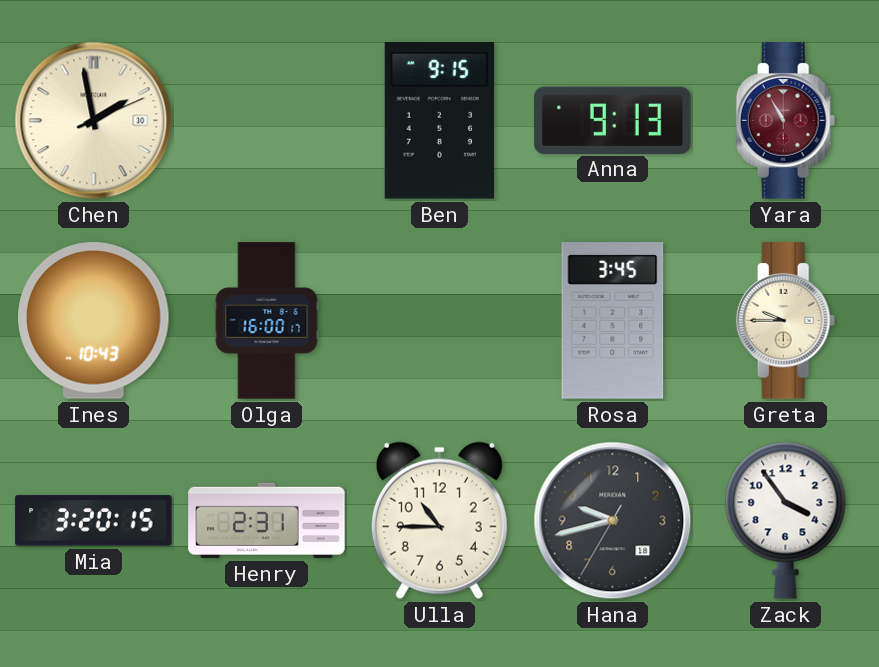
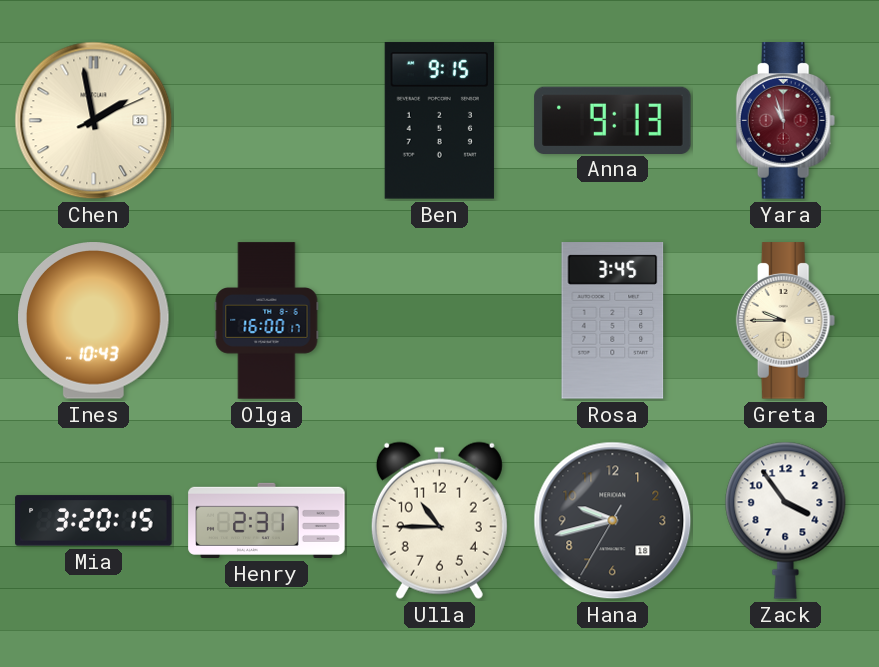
Yara: 10:55 -> 10:57
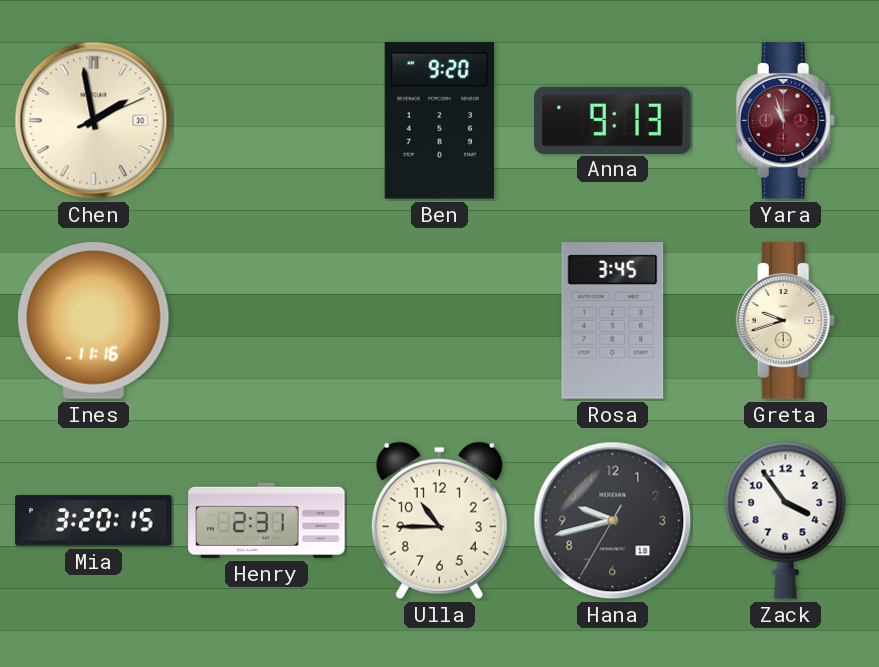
Ben: 9:15 -> 9:20
Ines: 10:43 -> 11:16
Olga: 16:00 -> none
Greta: 9:45 -> 9:42
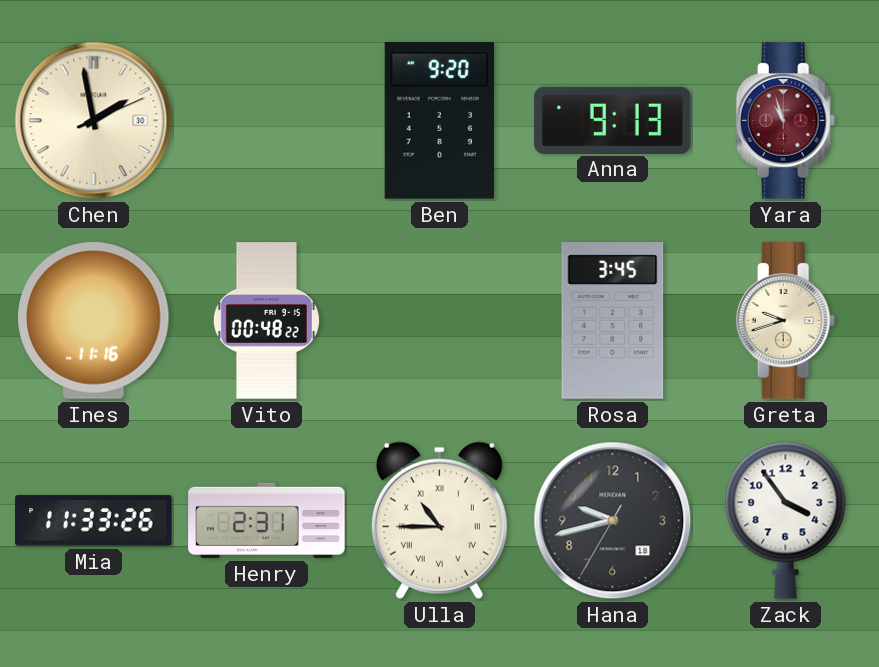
Vito: none -> 00:48
Mia: 3:20 -> 11:33
Ulla numerals: Arabic -> Roman
